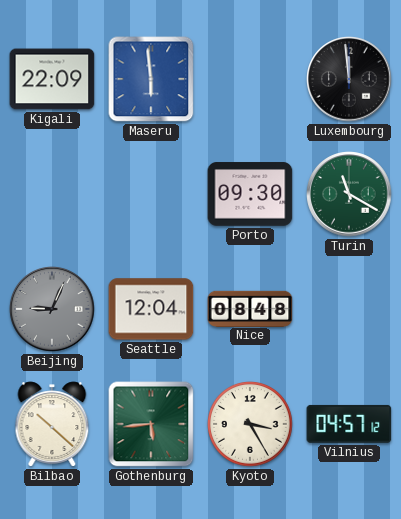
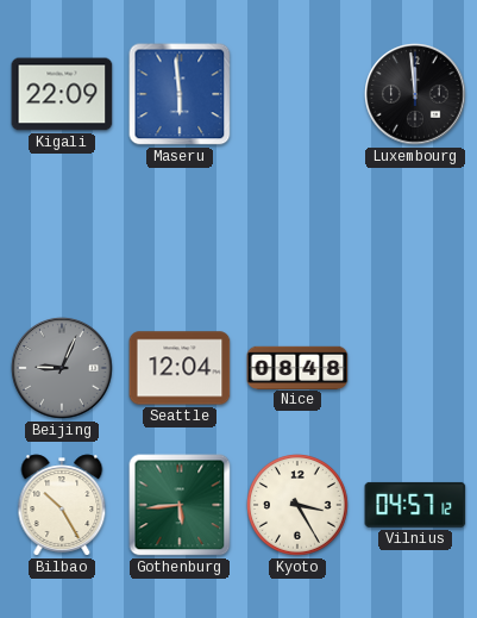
Porto: 09:30 -> none
Turin: 11:20 -> none
Bilbao: 10:22 -> 10:25
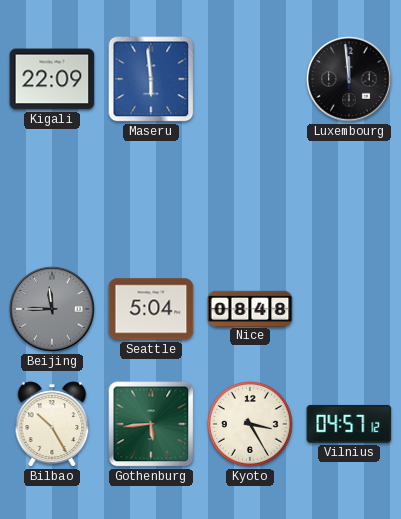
Beijing: 9:04 -> 11:45
Seattle: 12:04 -> 5:04
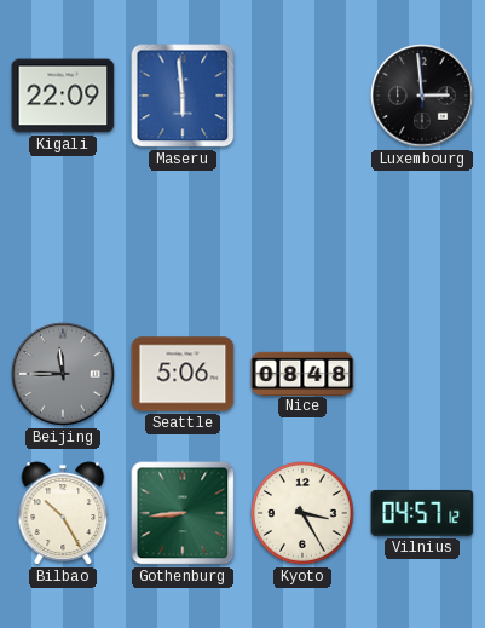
Luxembourg: 11:59 -> 2:59
Seattle: 5:04 -> 5:06
Gothenburg: 5:44 -> 8:44
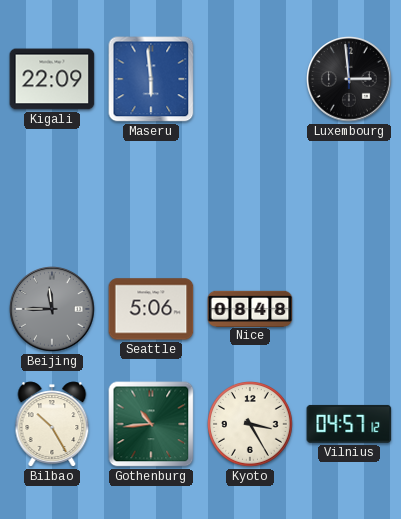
Gothenburg: 8:44 -> 10:44
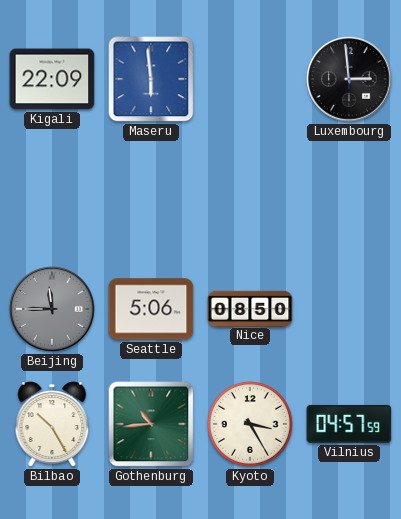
Nice: 08:48 -> 08:50
Vilnius: 04:57:12 -> 04:57:59
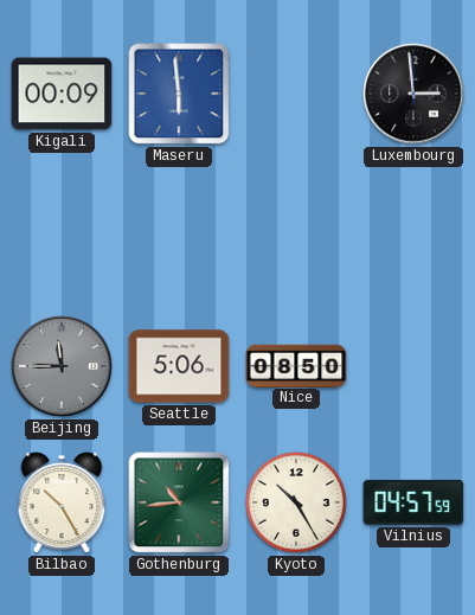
Kigali: 22:09 -> 00:09
Kyoto: 3:25 -> 10:25
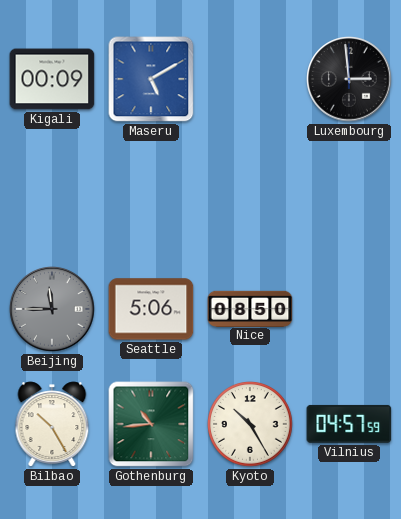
Maseru: 5:59 -> 5:10
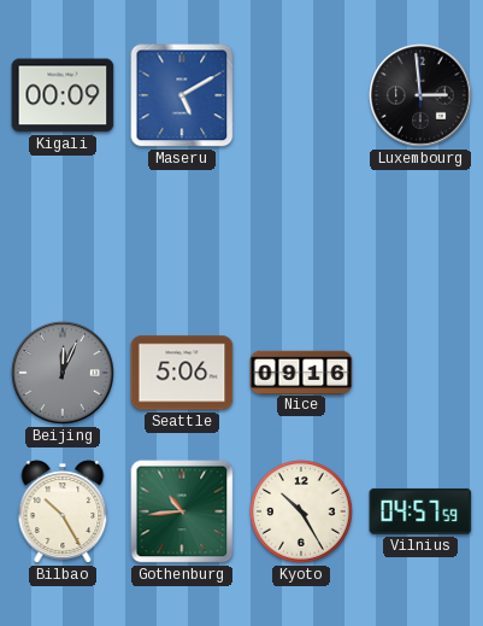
Beijing: 11:45 -> 12:04
Nice: 08:50 -> 09:16
